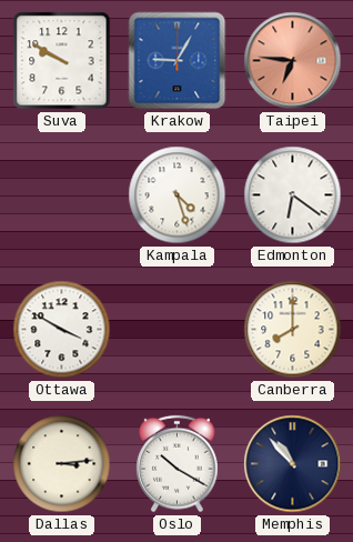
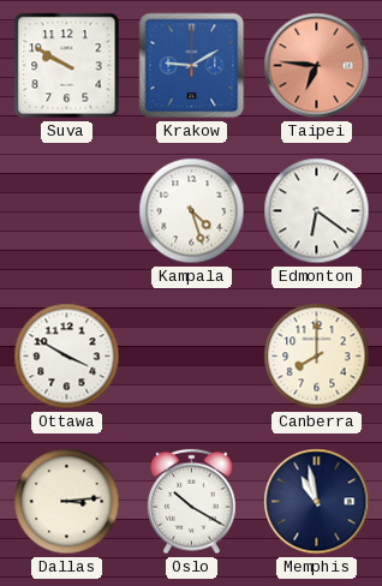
Krakow: 9:05 -> 9:10
Memphis: 10:53 -> 10:58
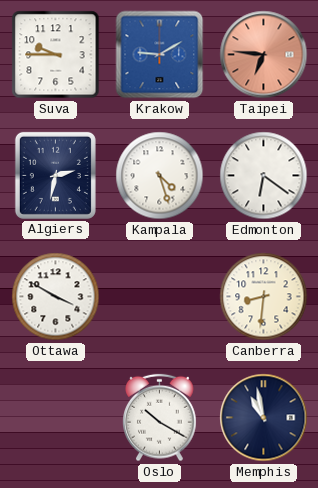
Suva: 9:50 -> 9:45
Algiers: none -> 2:32
Canberra: 8:00 -> 8:31
Dallas: 3:14 -> none
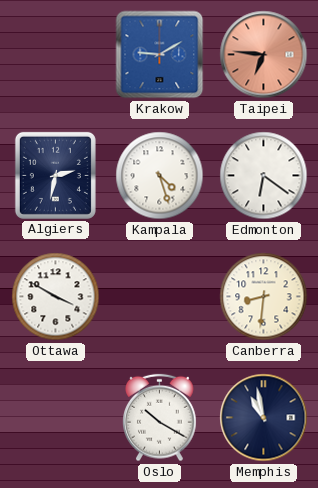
Suva: 9:45 -> none
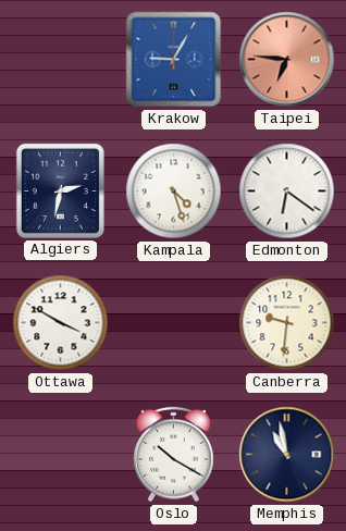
Krakow: 9:10 -> 9:05
Canberra: 8:31 -> 9:31
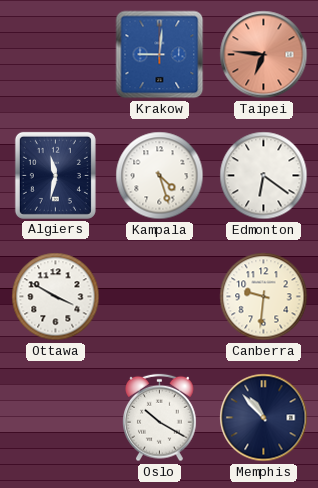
Krakow: 9:05 -> 9:01
Algiers: 2:32 -> 11:32
Memphis: 10:58 -> 10:53
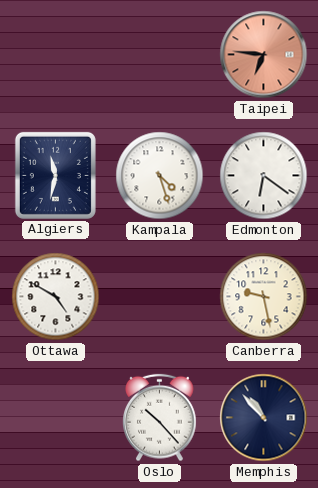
Krakow: 9:01 -> none
Ottawa: 3:50 -> 4:50
Canberra: 9:31 -> 9:28
Oslo: 10:20 -> 10:23
